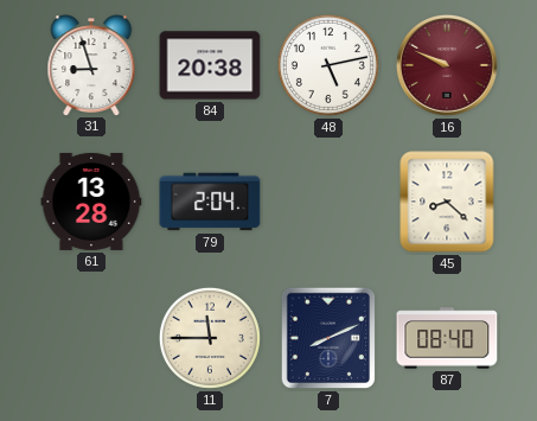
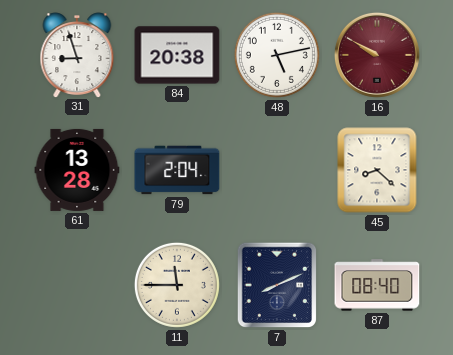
16: 9:49 -> 9:50
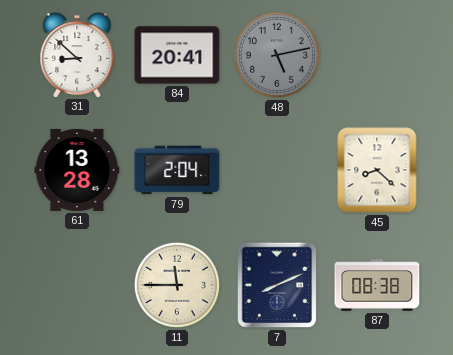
31: 8:57 -> 8:52
84: 20:38 -> 20:41
48 dial: white -> grey
16: 9:50 -> none
87: 08:40 -> 08:38
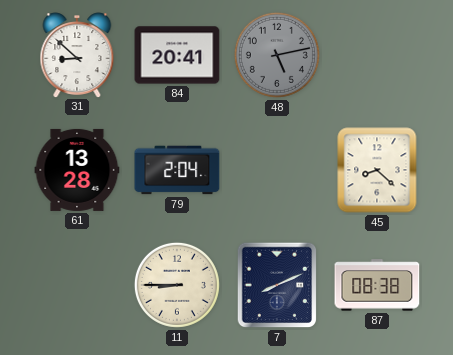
11: 11:45 -> 8:45
